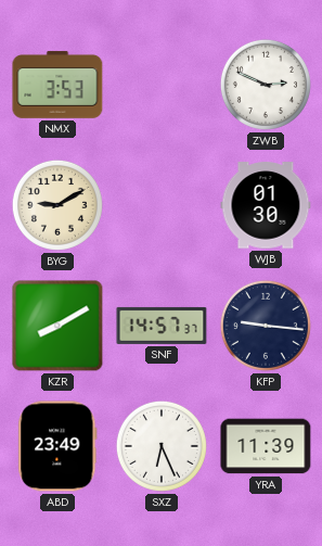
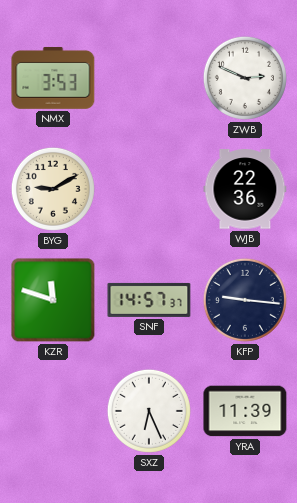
WJB: 01:30 -> 22:36
KZR: 8:10 -> 11:48
ABD: 23:49 -> none
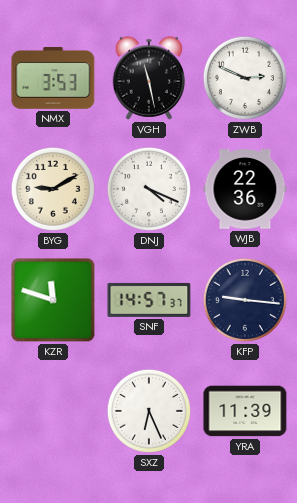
VGH: none -> 11:28
DNJ: none -> 4:19
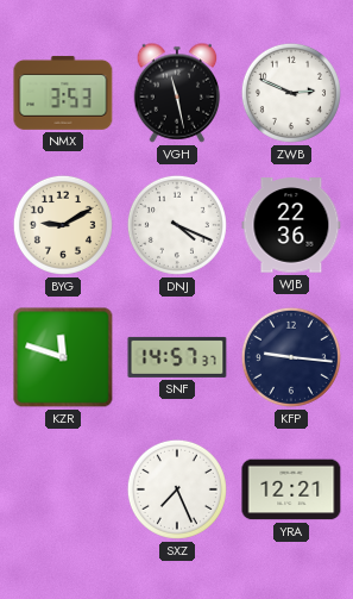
SXZ: 6:26 -> 7:26
YRA: 11:39 -> 12:21
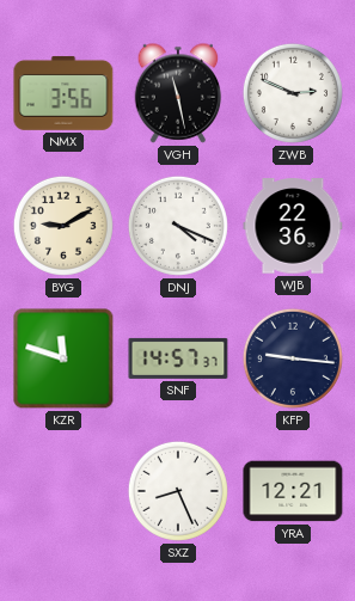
NMX: 3:53 -> 3:56
SXZ: 7:26 -> 8:26
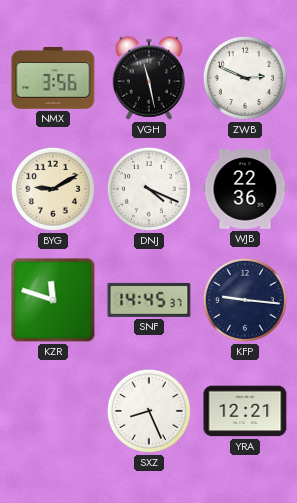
SNF: 14:57 -> 14:45
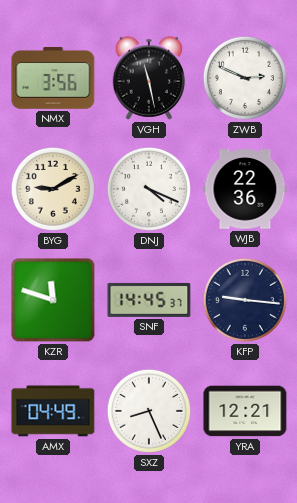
AMX: none -> 04:49
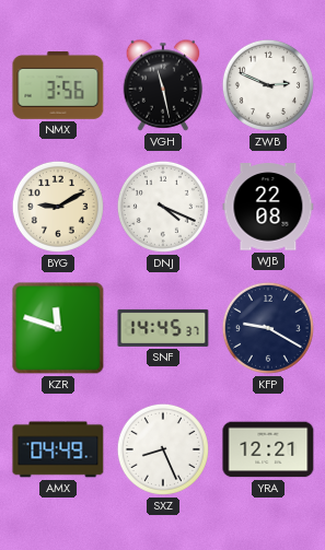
WJB: 22:36 -> 22:08
KFP: 9:16 -> 9:20
